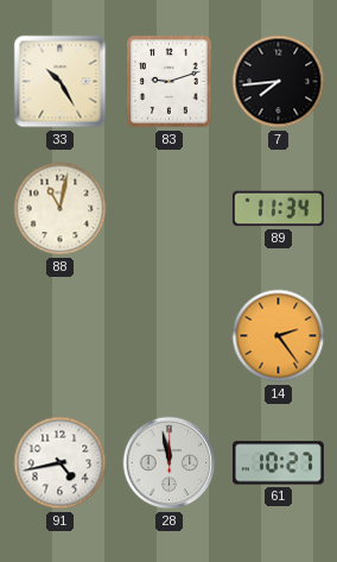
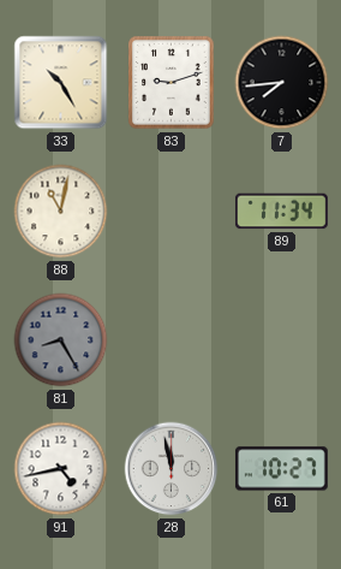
81: none -> 8:25
14: 2:24 -> none
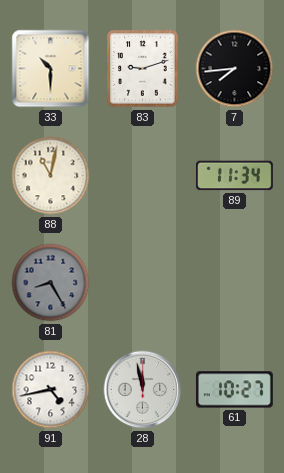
33: 10:25 -> 10:30
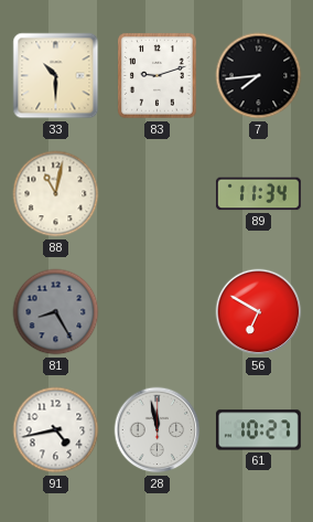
56: none -> 6:50
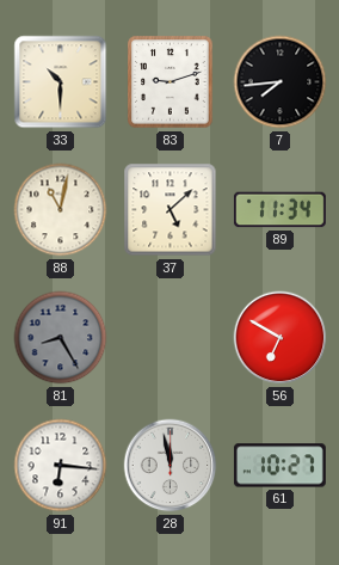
37: none -> 5:08
91: 4:43 -> 6:16
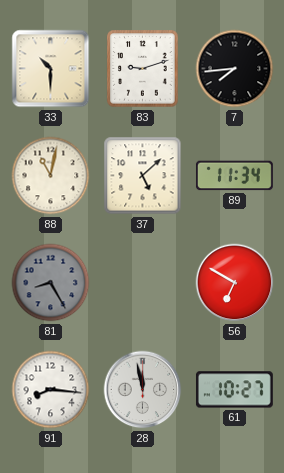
91: 6:16 -> 8:16
